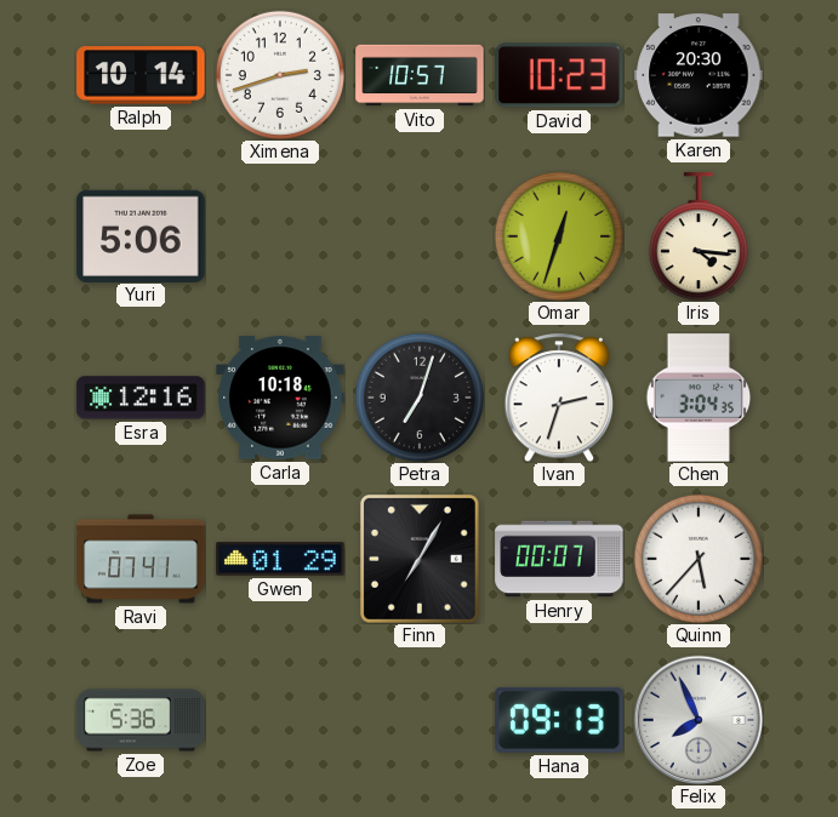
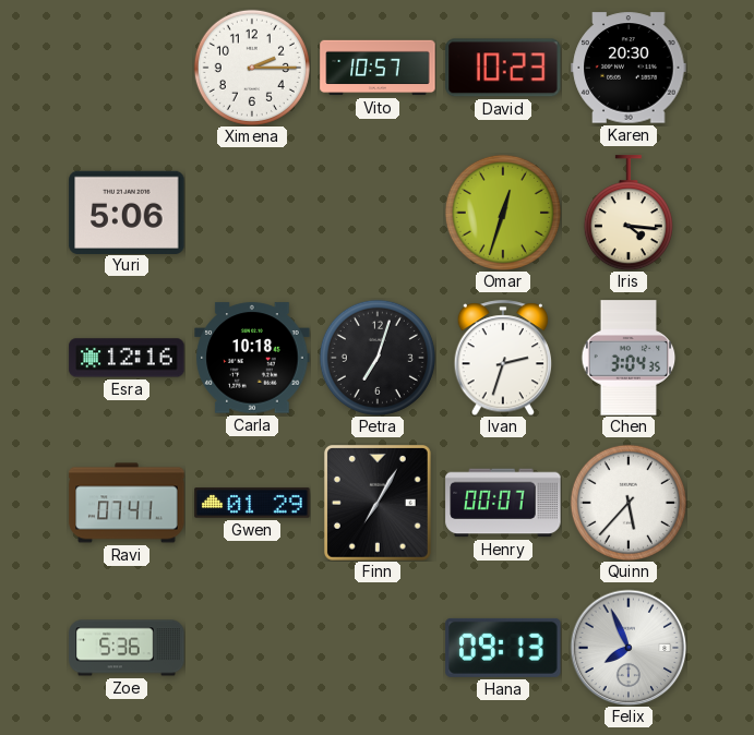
Ralph: 10:14 -> none
Ximena: 2:42 -> 2:15
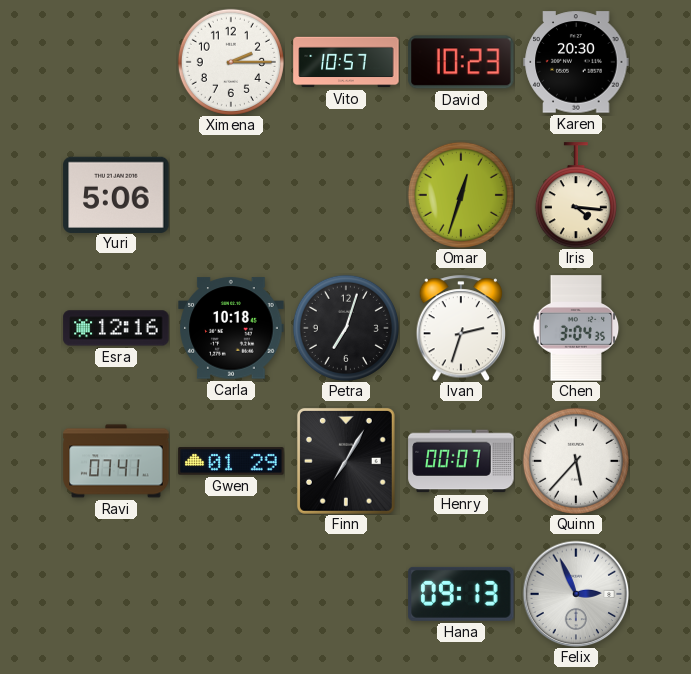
Zoe: 5:36 -> none
Felix: 7:56 -> 2:56
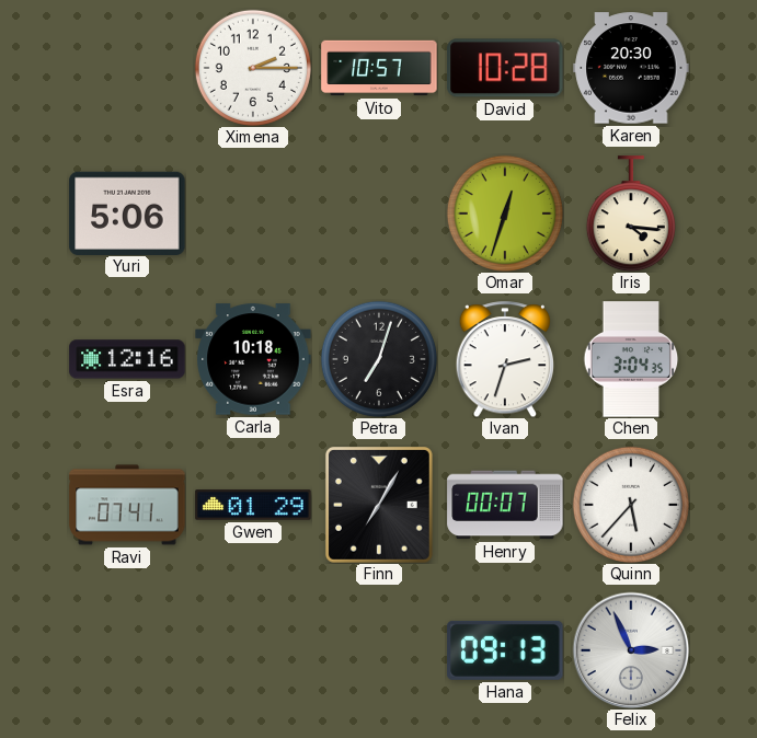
David: 10:23 -> 10:28
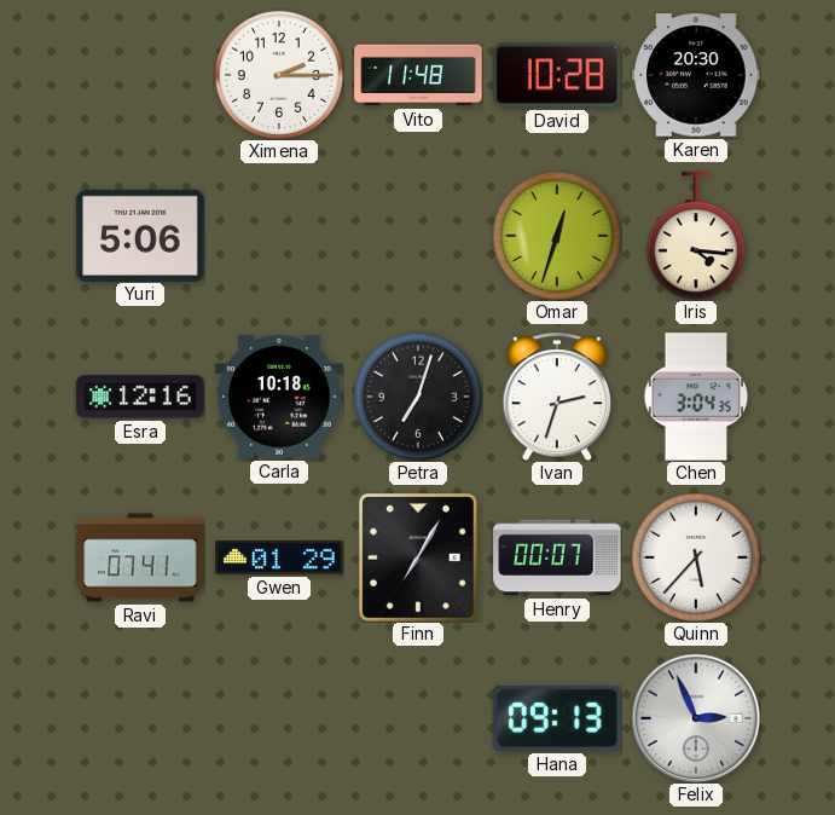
Vito: 10:57 -> 11:48
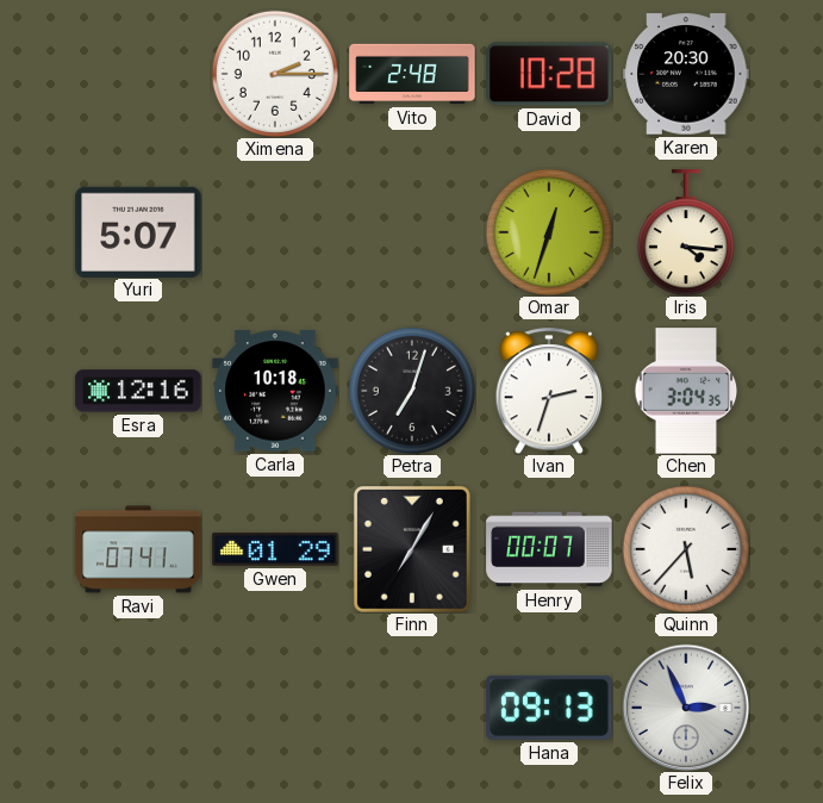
Vito: 11:48 -> 2:48
Yuri: 5:06 -> 5:07
